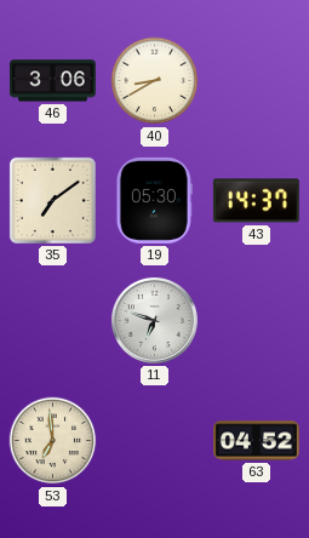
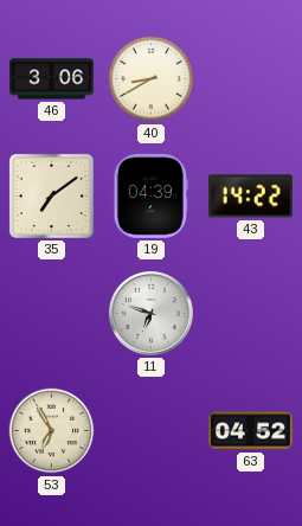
19: 05:30 -> 04:39
43: 14:37 -> 14:22
53: 6:59 -> 6:55
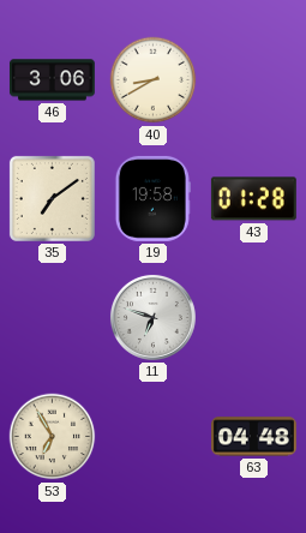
19: 04:39 -> 19:58
43: 14:22 -> 01:28
63: 04:52 -> 04:48
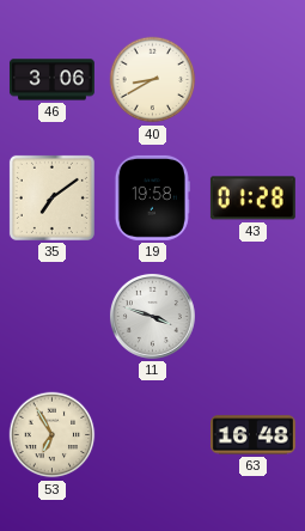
11: 6:48 -> 3:48
63: 04:48 -> 16:48
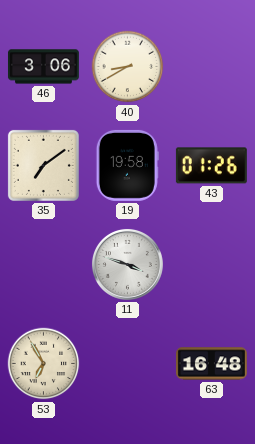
43: 01:28 -> 01:26
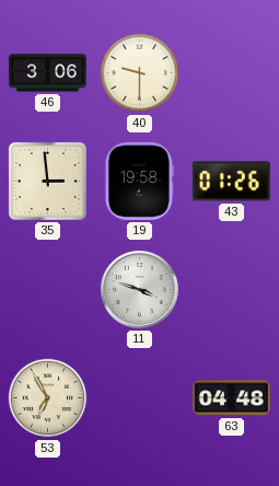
40: 8:40 -> 9:30
35: 7:09 -> 2:59
63: 16:48 -> 04:48
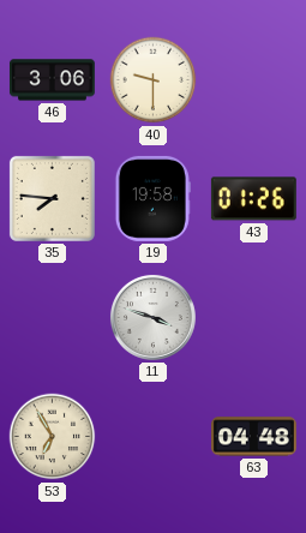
35: 2:59 -> 7:46
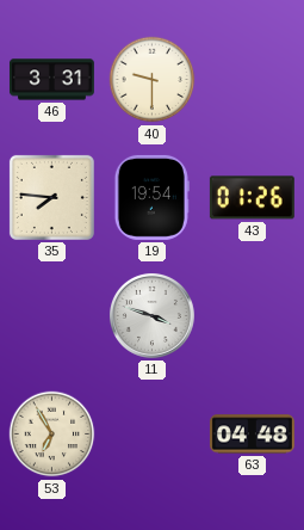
46: 3:06 -> 3:31
19: 19:58 -> 19:54
